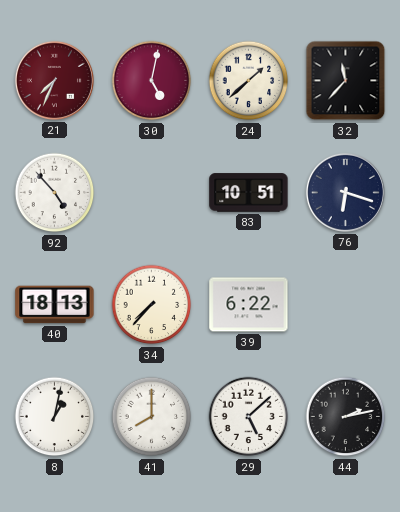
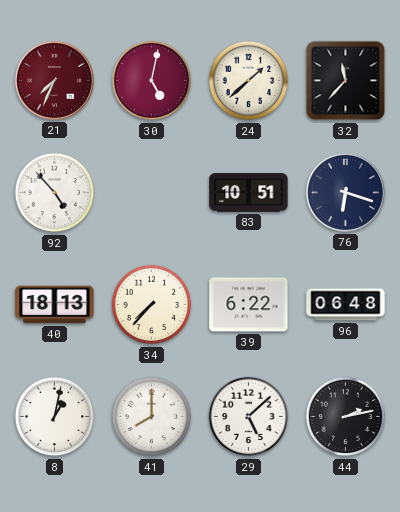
96: none -> 06:48
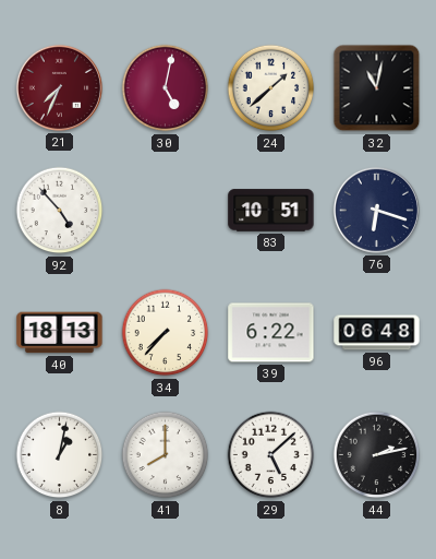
32: 11:37 -> 11:02
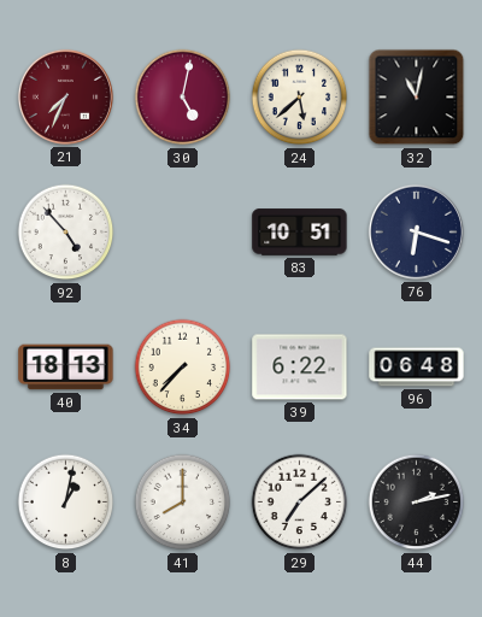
24: 1:38 -> 5:38
29: 5:08 -> 7:08
